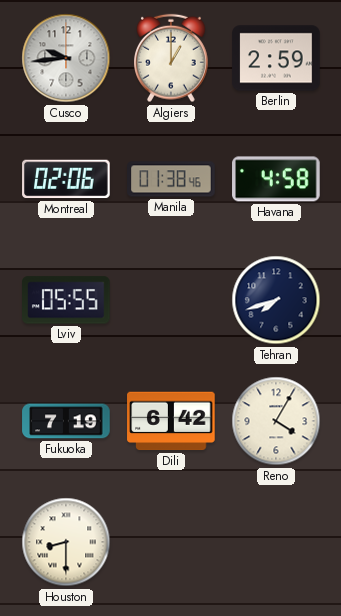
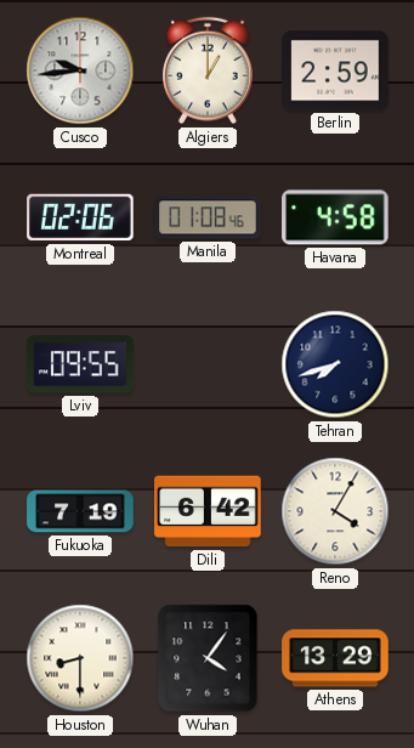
Manila: 01:38 -> 01:08
Lviv: 05:55 -> 09:55
Wuhan: none -> 4:06
Athens: none -> 13:29
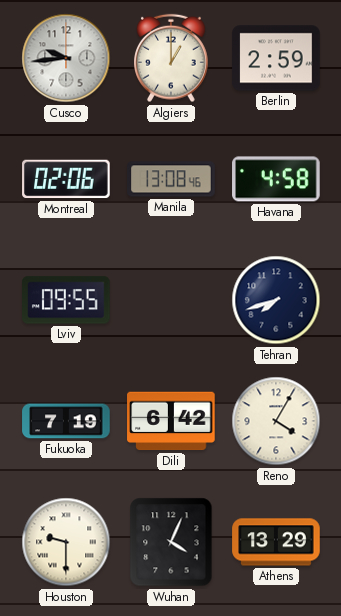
Manila: 01:08 -> 13:08
Houston: 8:30 -> 9:30
Wuhan: 4:06 -> 4:04
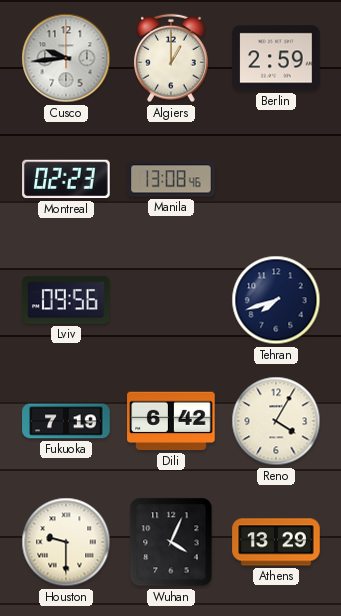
Montreal: 02:06 -> 02:23
Havana: 4:58 -> none
Lviv: 09:55 -> 09:56
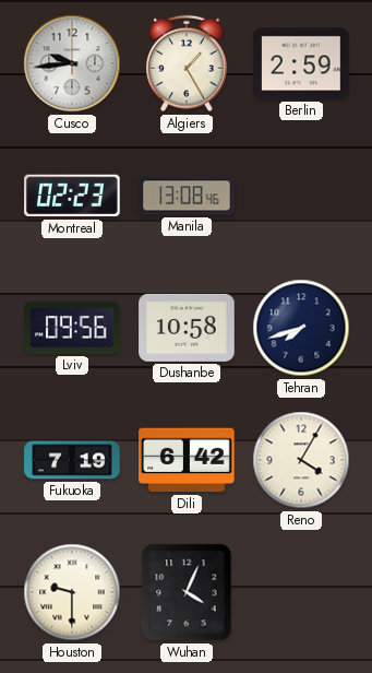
Algiers: 1:00 -> 1:25
Dushanbe: none -> 10:58
Athens: 13:29 -> none
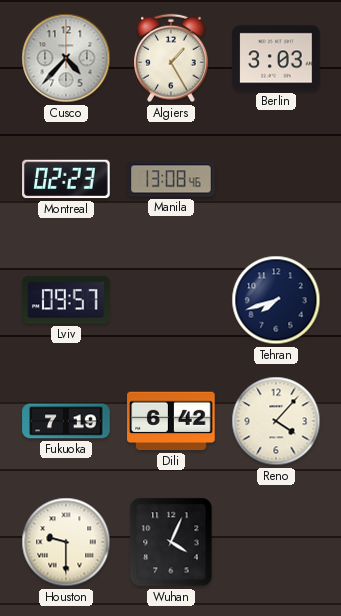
Cusco: 9:44 -> 4:37
Berlin: 2:59 -> 3:03
Lviv: 09:56 -> 09:57
Dushanbe: 10:58 -> none
Reno: 4:05 -> 4:07
